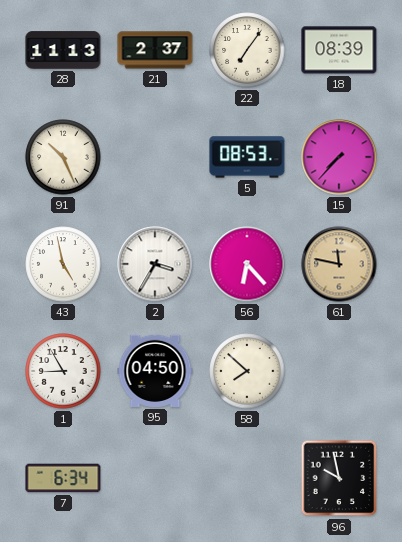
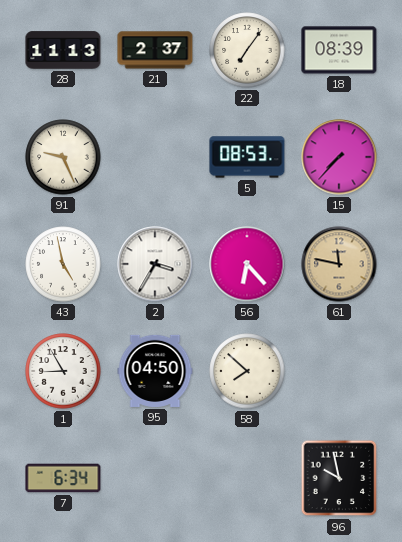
91: 10:26 -> 9:26
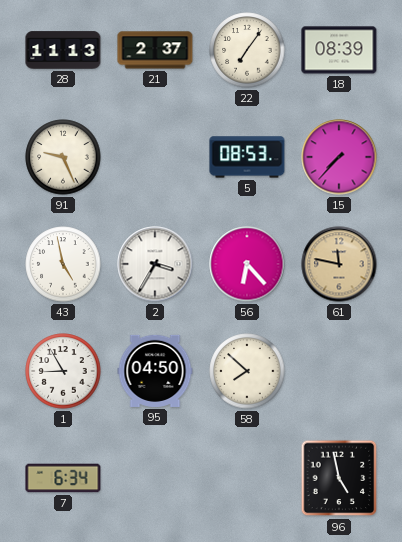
96: 9:58 -> 4:58
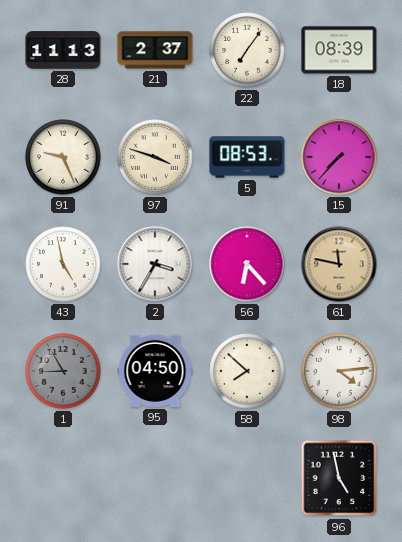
97: none -> 3:48
1 dial: white -> grey
98: none -> 4:14
7: 6:34 -> none
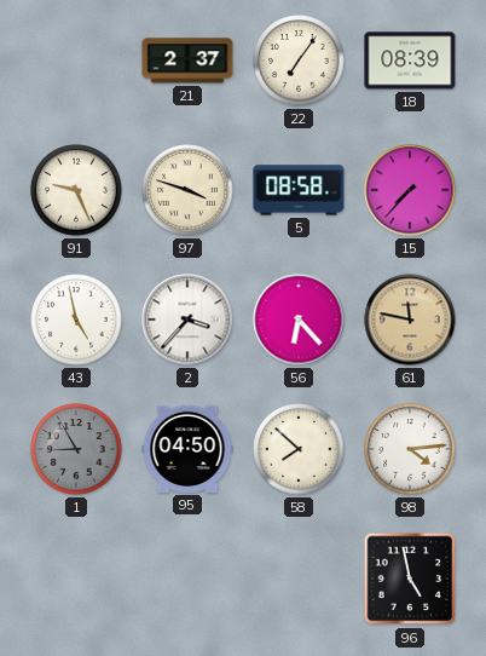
28: 11:13 -> none
5: 08:53 -> 08:58
2: 3:35 -> 3:37
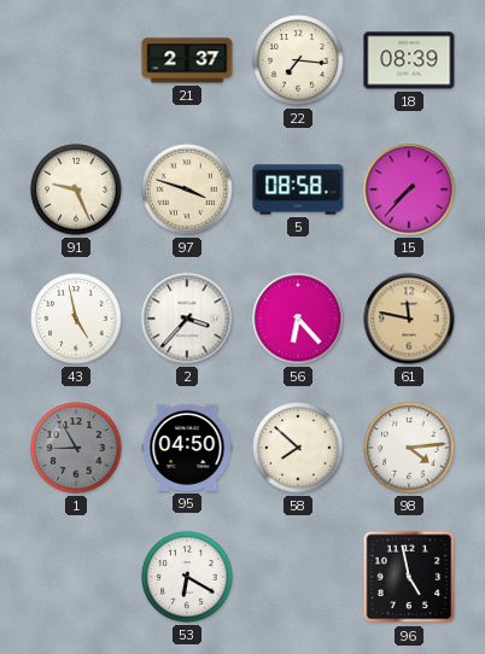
22: 7:06 -> 7:16
53: none -> 6:20
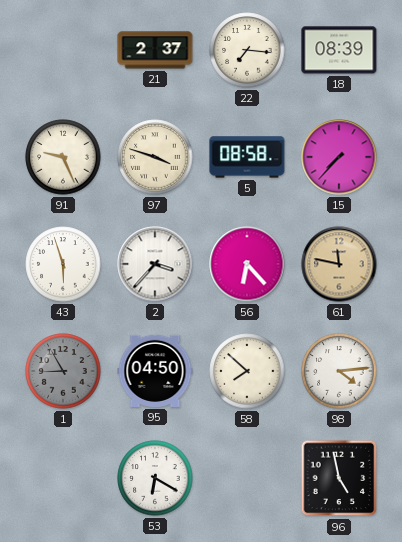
43: 4:58 -> 5:57
